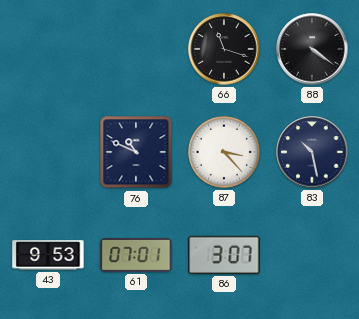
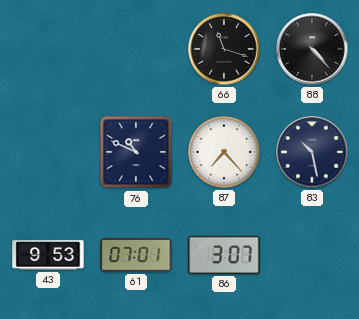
88: 4:21 -> 4:23
87: 3:23 -> 7:23
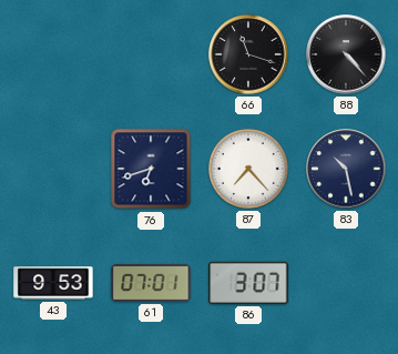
76: 10:49 -> 6:42
